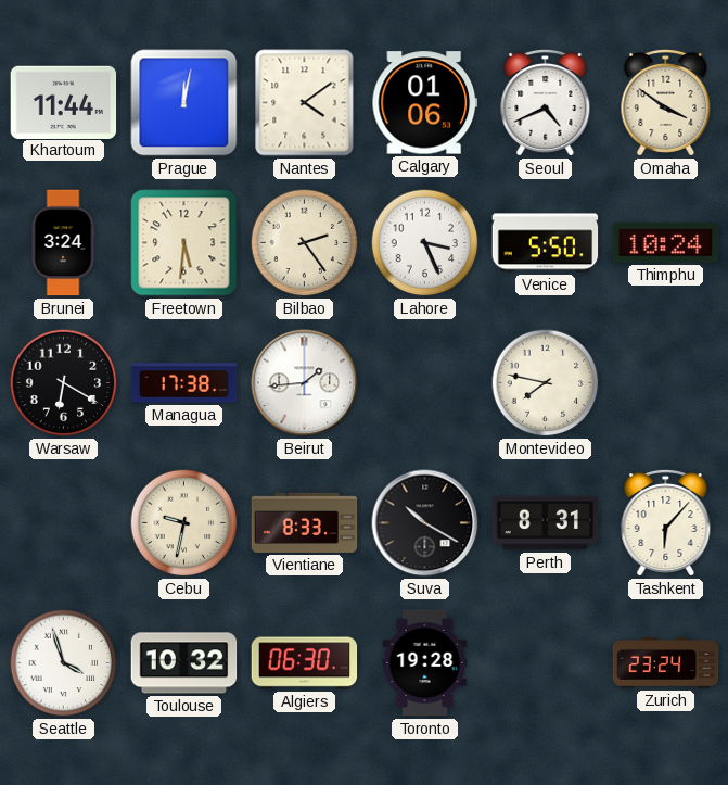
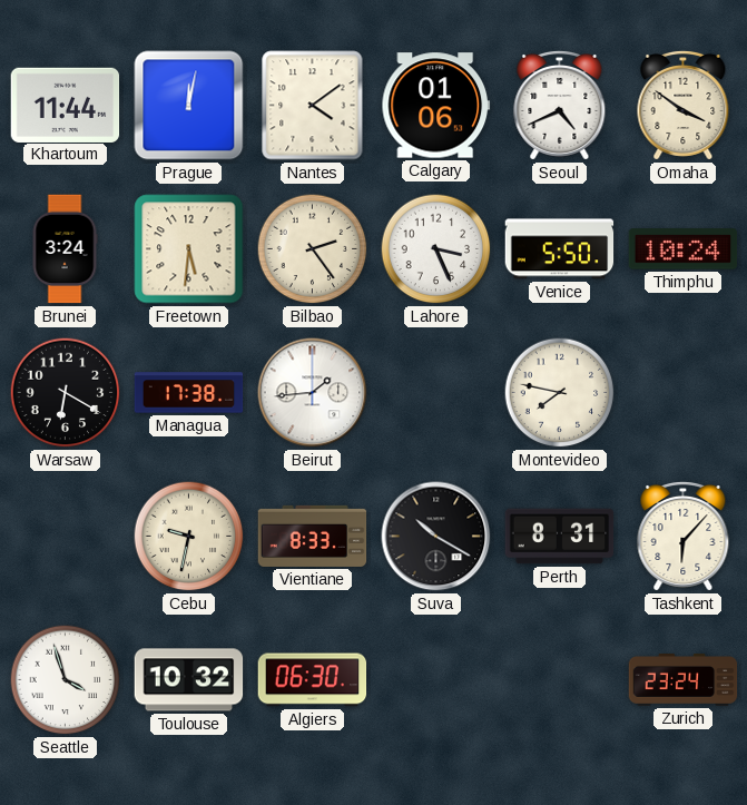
Toronto: 19:28 -> none
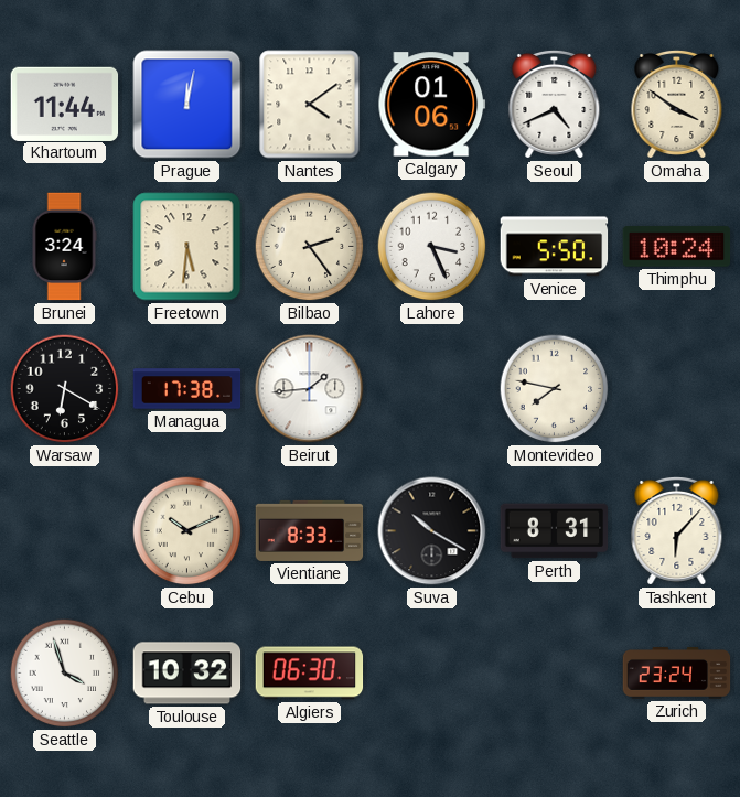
Cebu: 9:32 -> 10:11
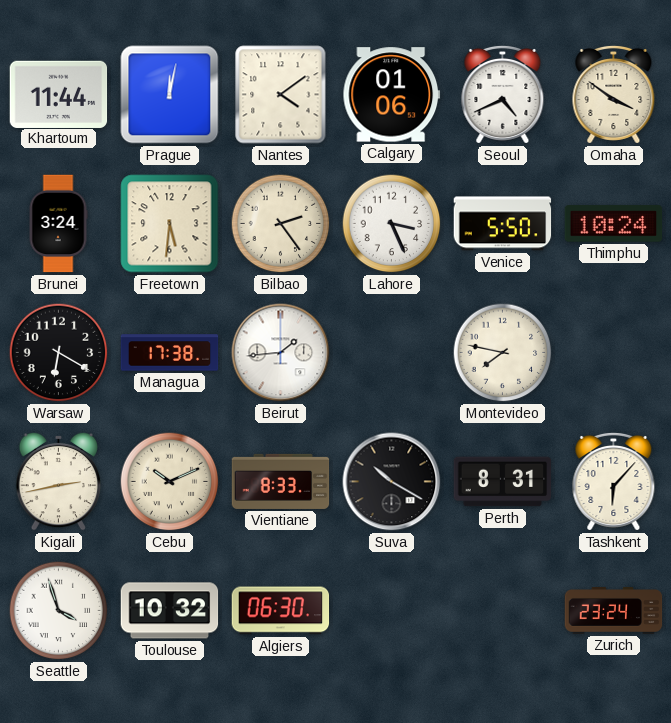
Kigali: none -> 2:43
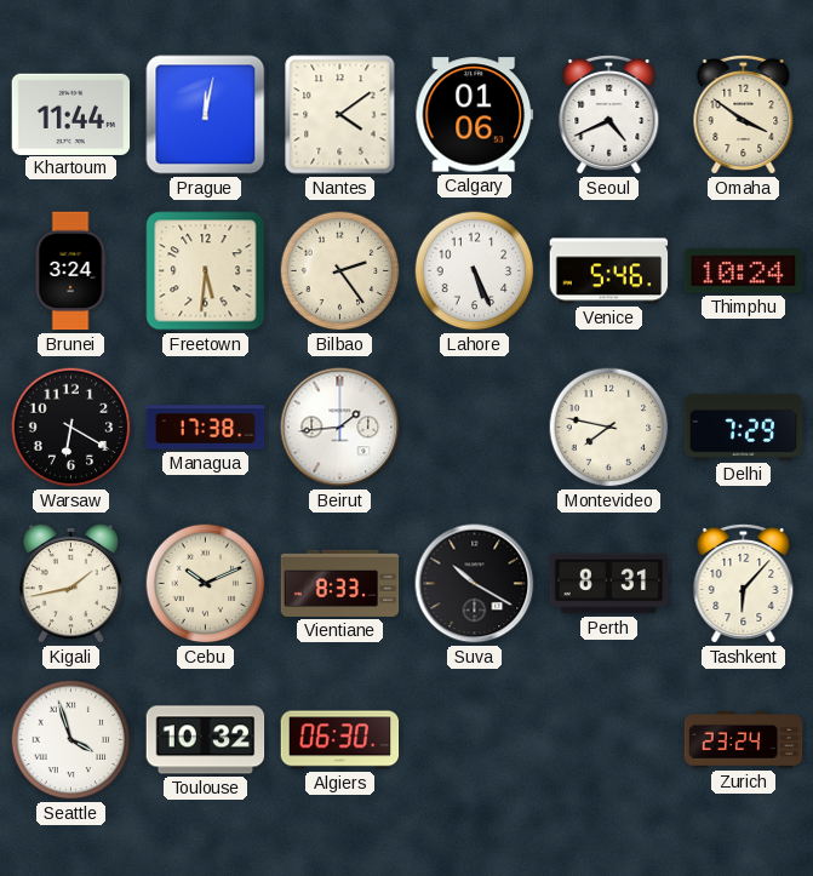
Lahore: 3:26 -> 5:26
Venice: 5:50 -> 5:46
Delhi: none -> 7:29
Kigali: 2:43 -> 1:43
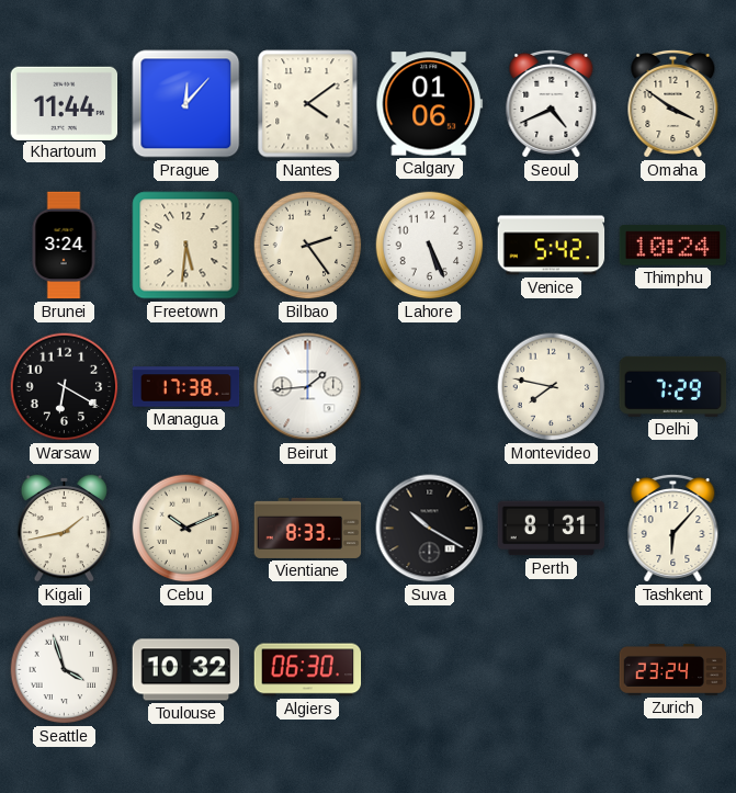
Prague: 12:02 -> 12:07
Venice: 5:46 -> 5:42
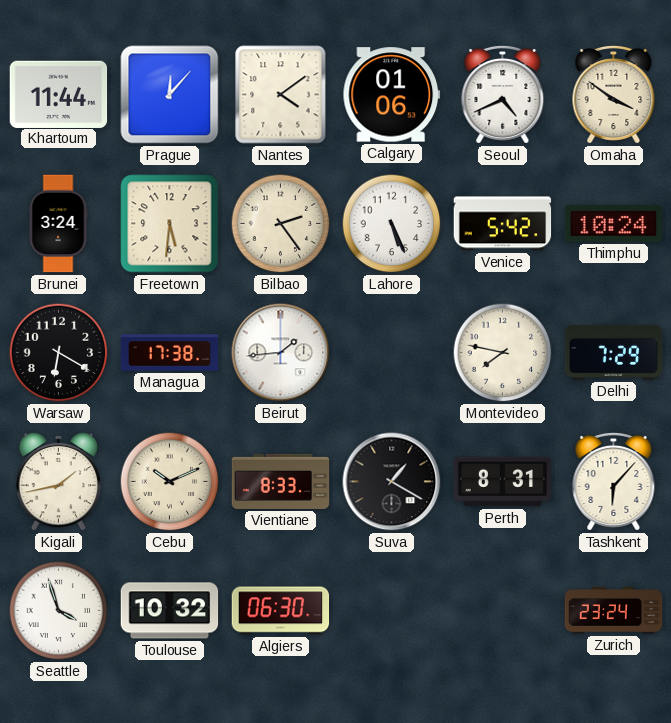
Suva: 10:20 -> 1:20
